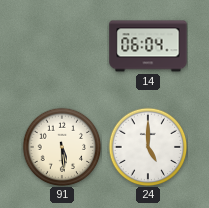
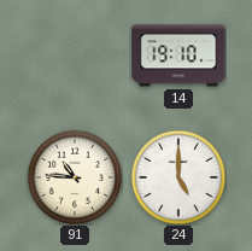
14: 06:04 -> 19:10
91: 5:29 -> 10:46
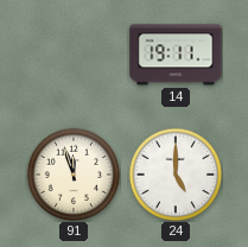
14: 19:10 -> 19:11
91: 10:46 -> 11:57
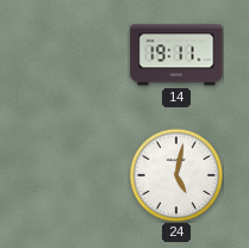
91: 11:57 -> none
24: 5:00 -> 5:02
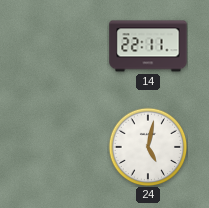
14: 19:11 -> 22:11
